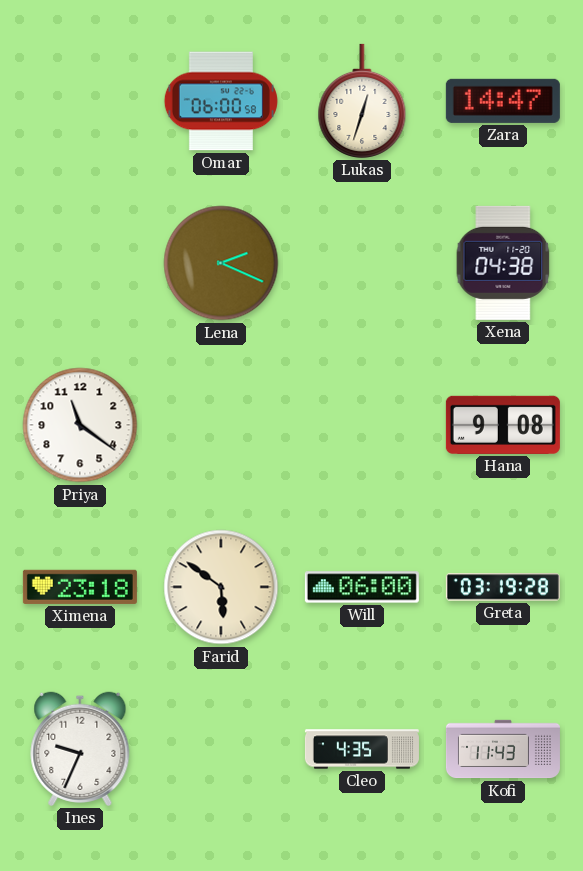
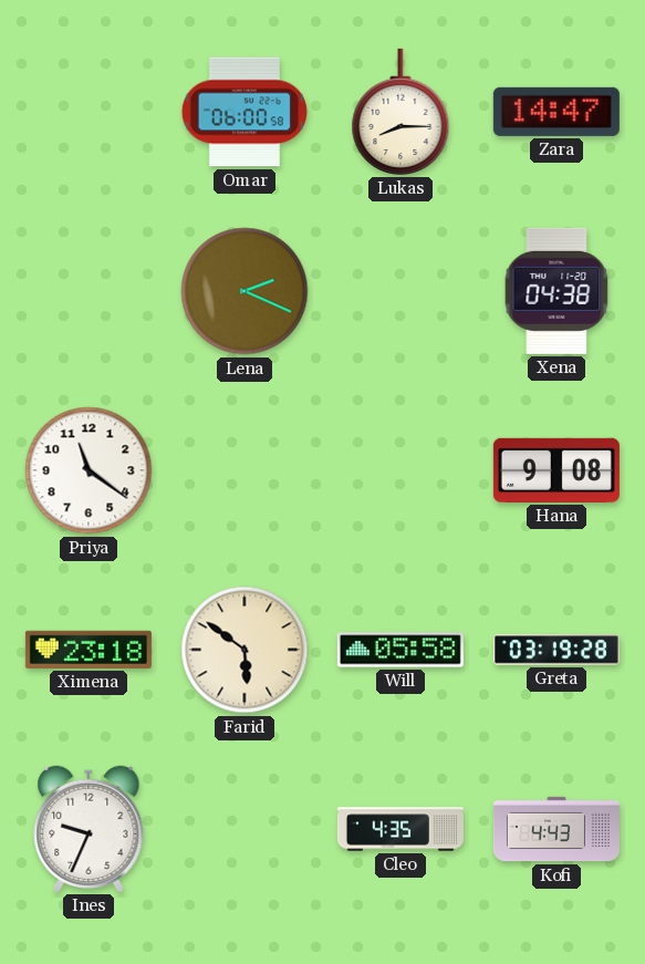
Lukas: 12:33 -> 8:15
Will: 06:00 -> 05:58
Kofi: 11:43 -> 4:43
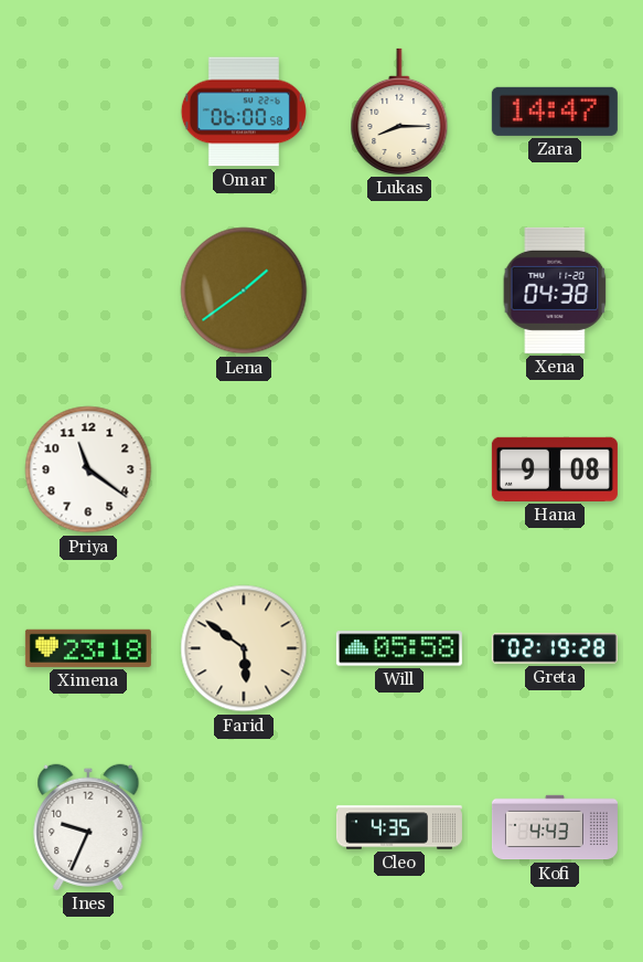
Lena: 2:19 -> 1:39
Greta: 03:19 -> 02:19
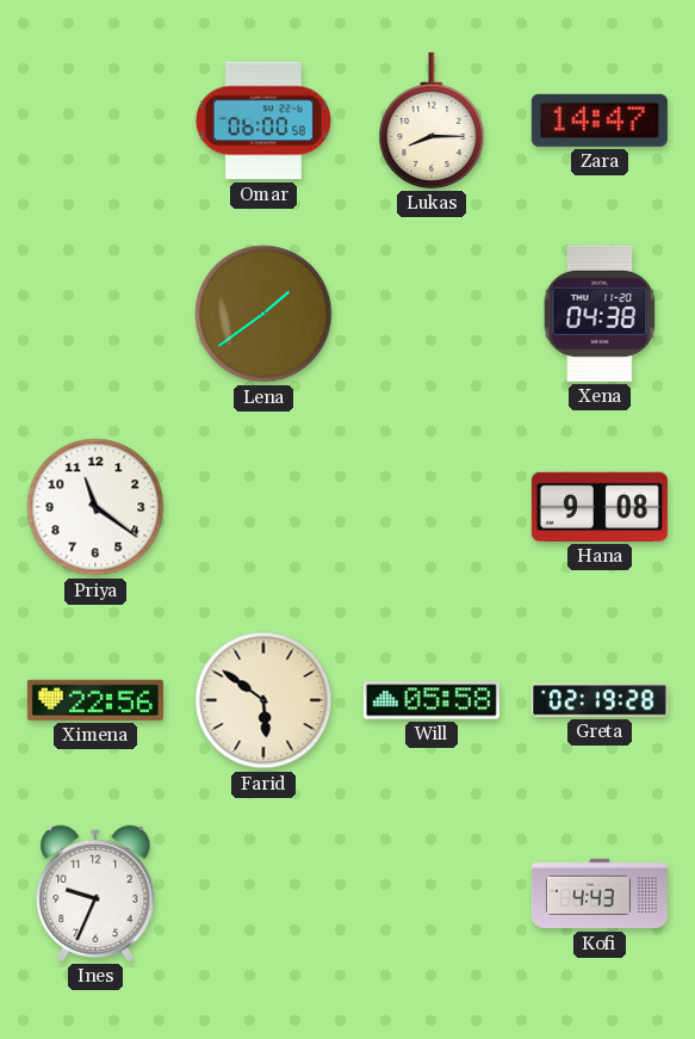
Ximena: 23:18 -> 22:56
Cleo: 4:35 -> none
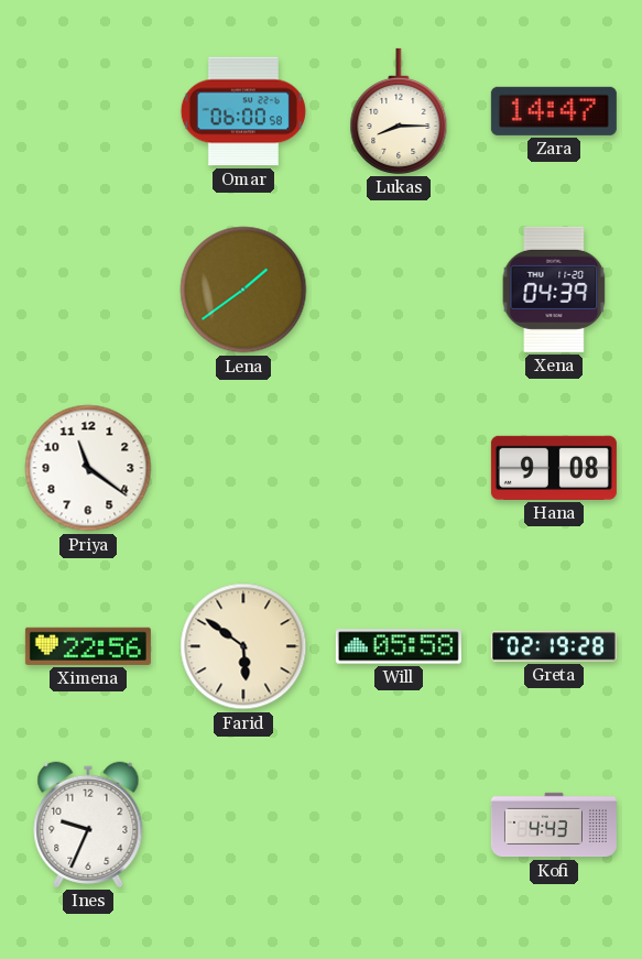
Xena: 04:38 -> 04:39
